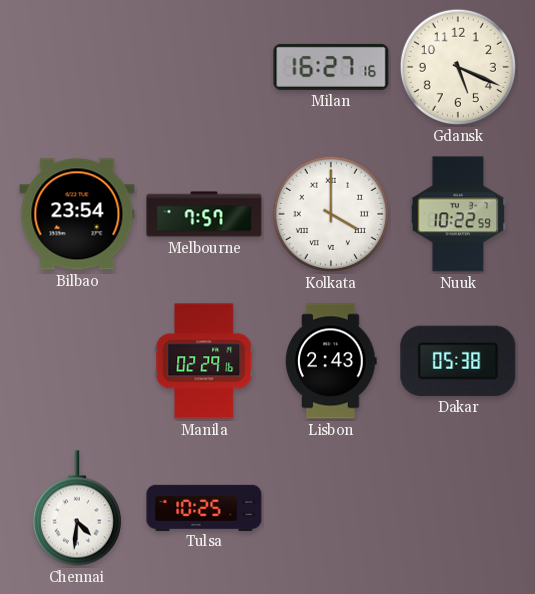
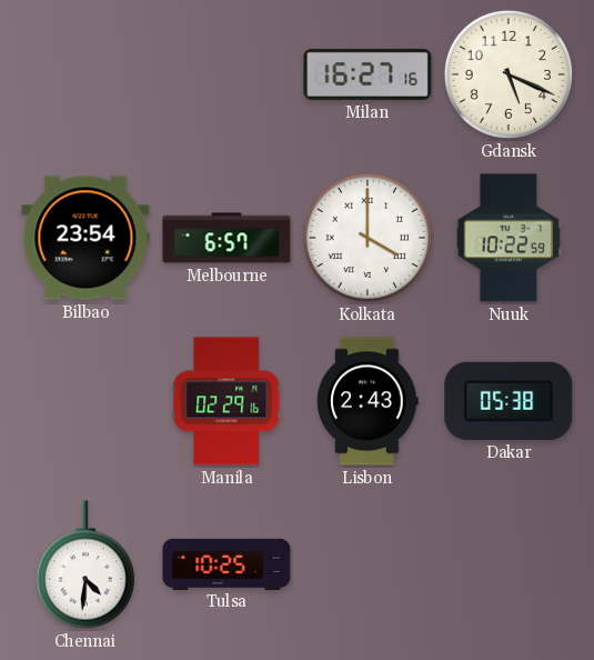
Melbourne: 7:57 -> 6:57
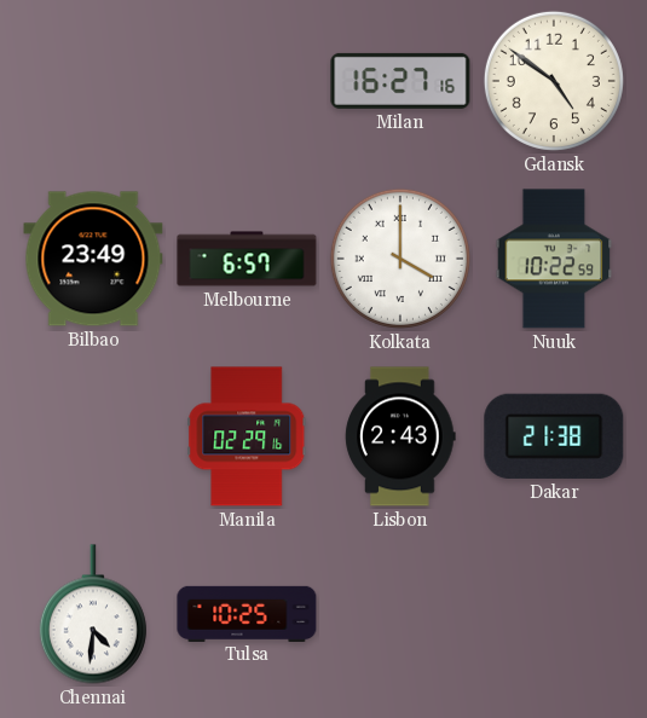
Gdansk: 5:19 -> 4:51
Bilbao: 23:54 -> 23:49
Dakar: 05:38 -> 21:38
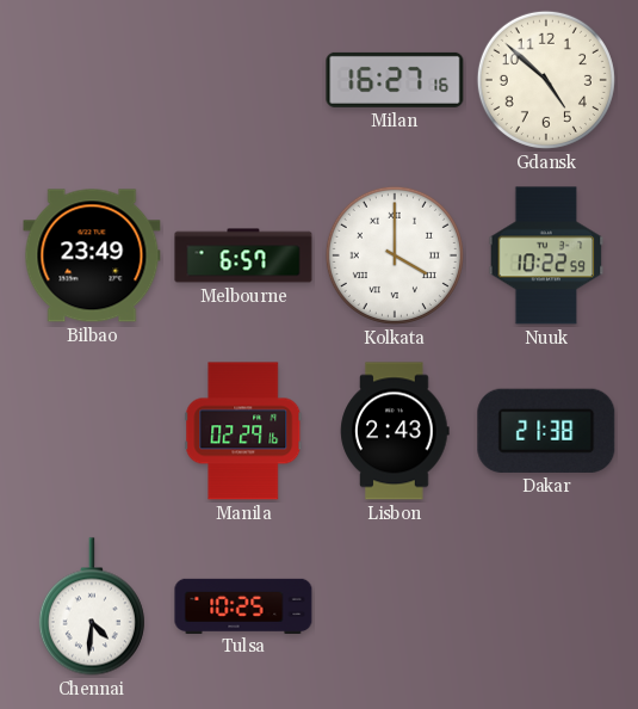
Gdansk: 4:51 -> 4:52
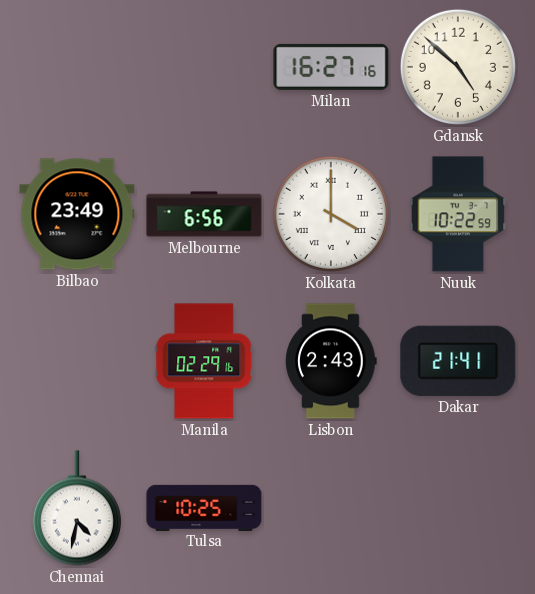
Melbourne: 6:57 -> 6:56
Dakar: 21:38 -> 21:41
Chennai: 4:31 -> 4:32
